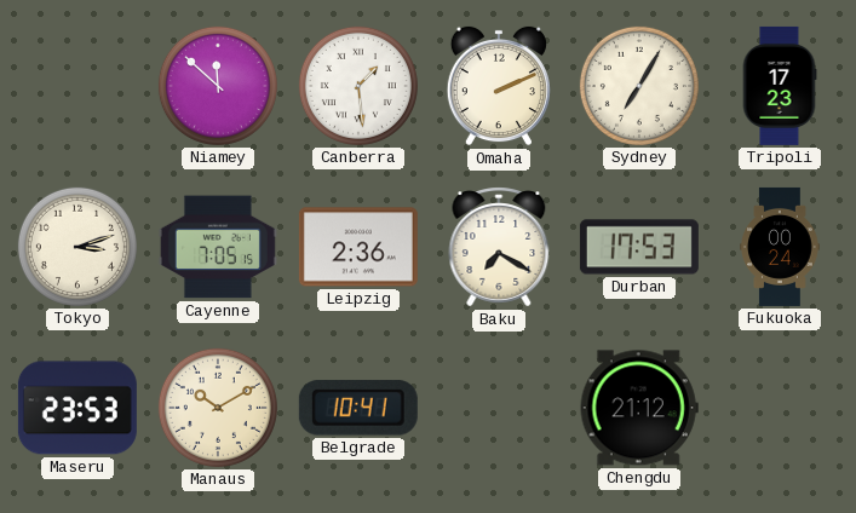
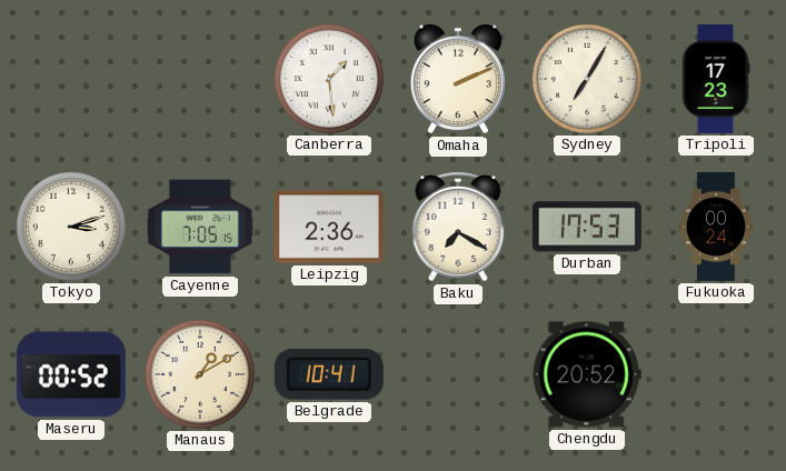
Niamey: 11:52 -> none
Maseru: 23:53 -> 00:52
Manaus: 10:10 -> 1:10
Chengdu: 21:12 -> 20:52
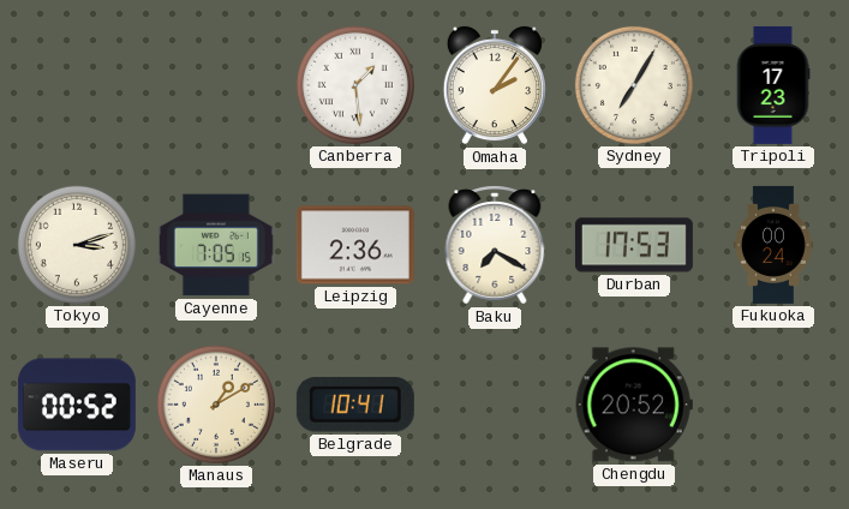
Omaha: 2:11 -> 2:06
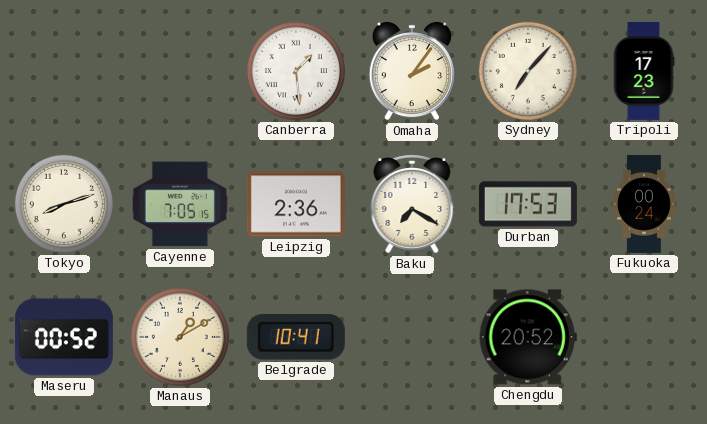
Sydney: 7:05 -> 7:07
Tokyo: 3:12 -> 8:12
